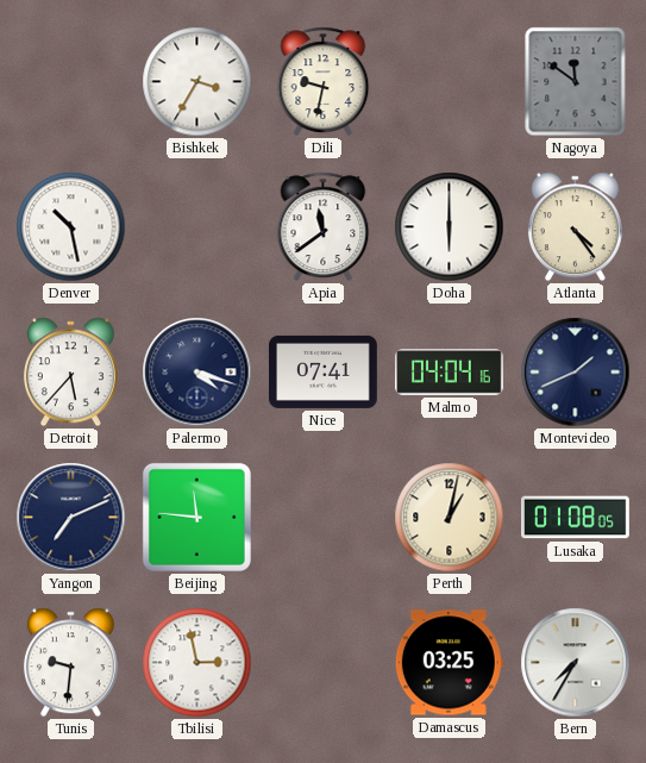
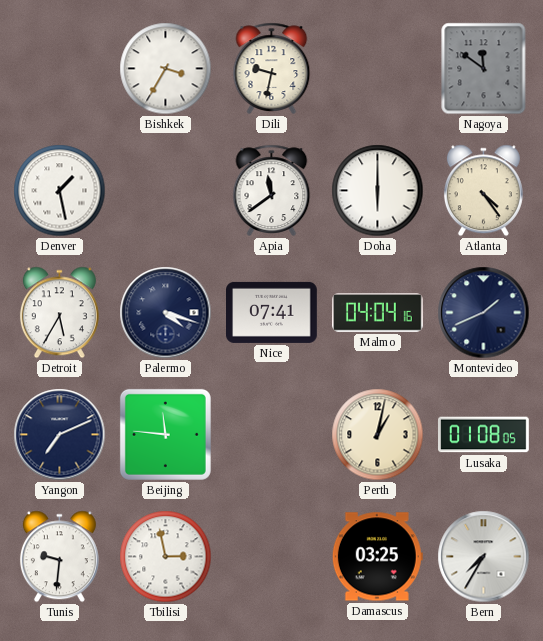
Denver: 10:28 -> 1:28
Detroit: 5:37 -> 5:35
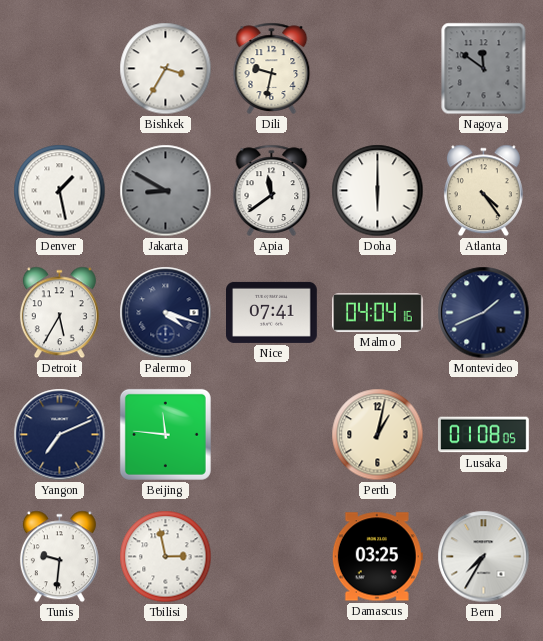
Jakarta: none -> 8:50
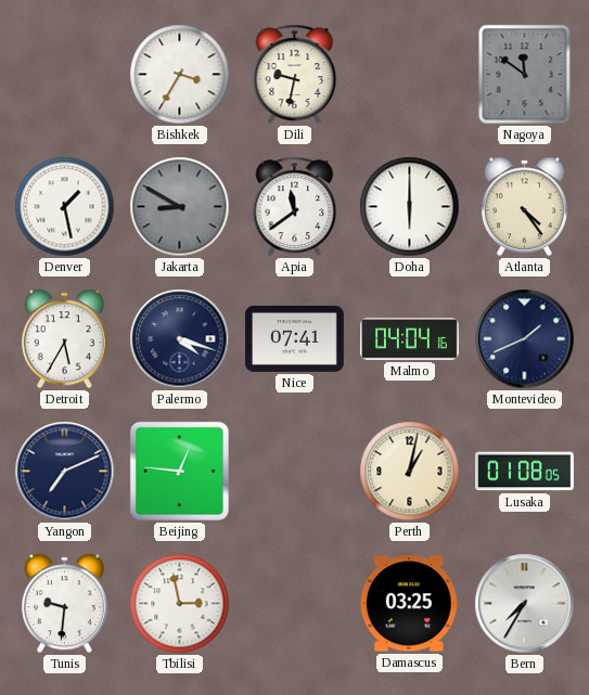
Beijing: 11:46 -> 12:46
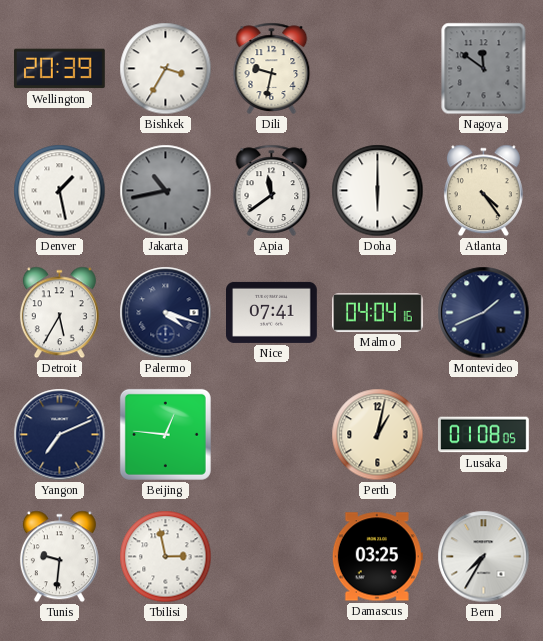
Wellington: none -> 20:39
Jakarta: 8:50 -> 10:43
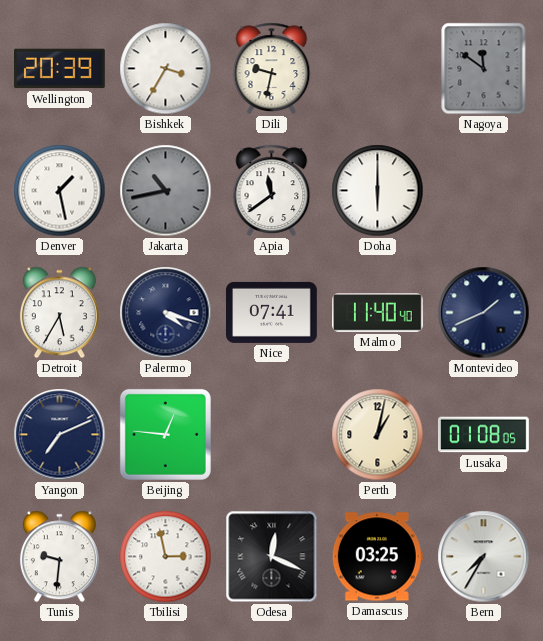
Atlanta: 4:24 -> none
Malmo: 04:04 -> 11:40
Odesa: none -> 12:19
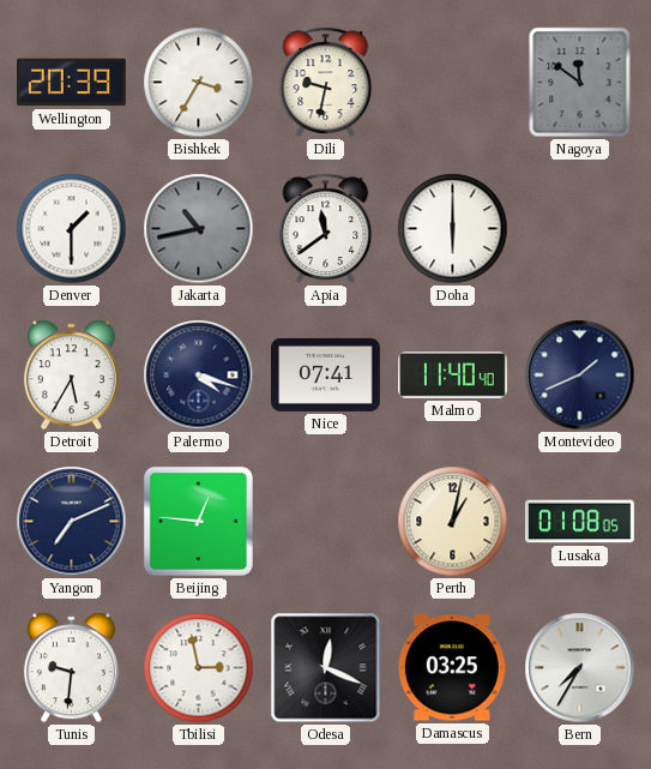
Denver: 1:28 -> 1:30
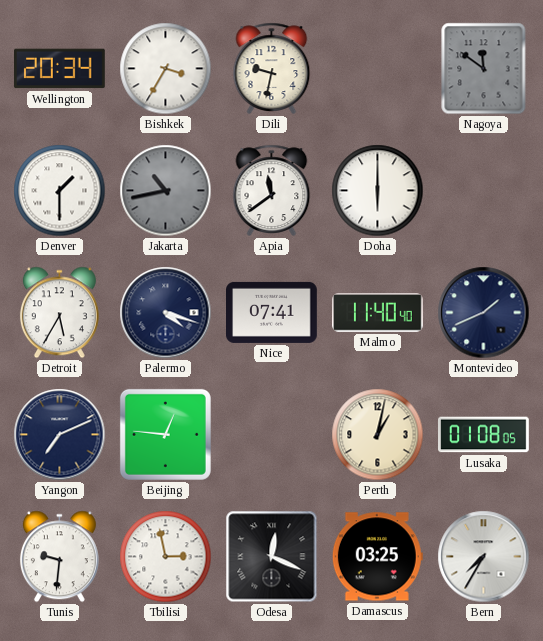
Wellington: 20:39 -> 20:34
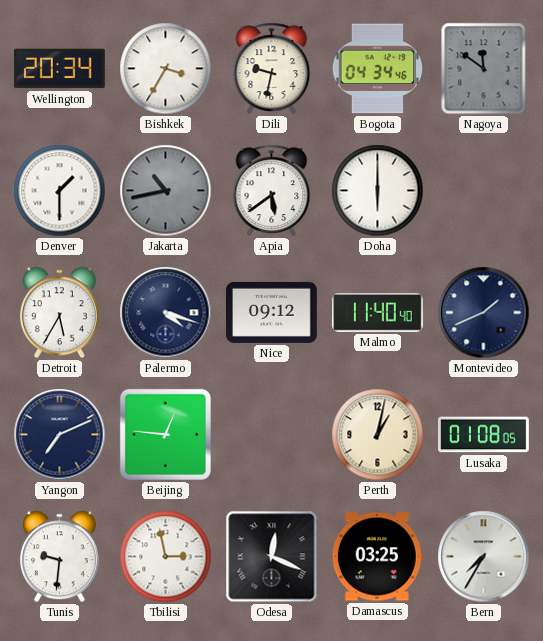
Bogota: none -> 04:34
Apia: 11:39 -> 5:39
Nice: 07:41 -> 09:12
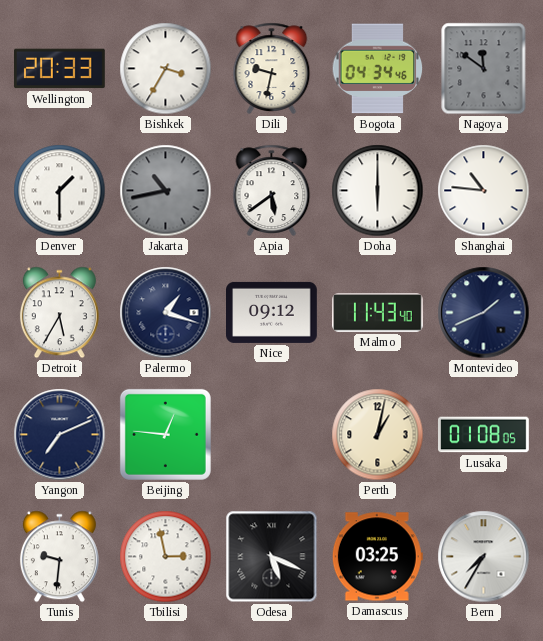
Wellington: 20:34 -> 20:33
Shanghai: none -> 10:46
Palermo: 4:18 -> 1:18
Malmo: 11:40 -> 11:43
Odesa: 12:19 -> 5:19
